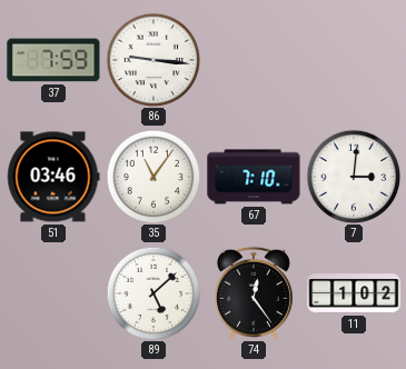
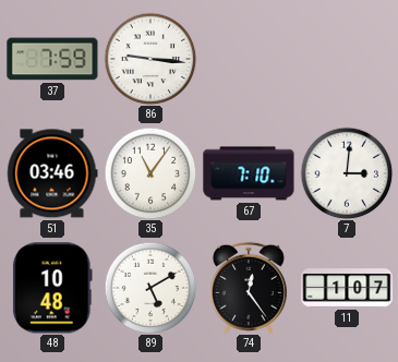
48: none -> 10:48
89: 5:08 -> 5:10
11: 1:02 -> 1:07
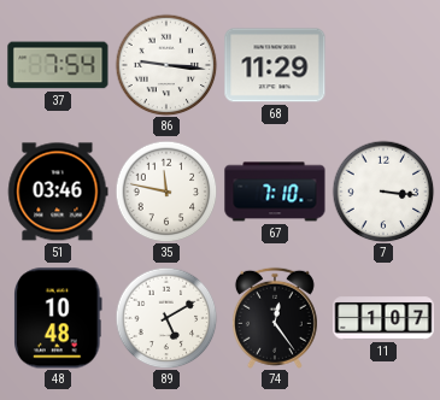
37: 7:59 -> 7:54
68: none -> 11:29
35: 11:06 -> 11:47
7: 3:01 -> 3:16
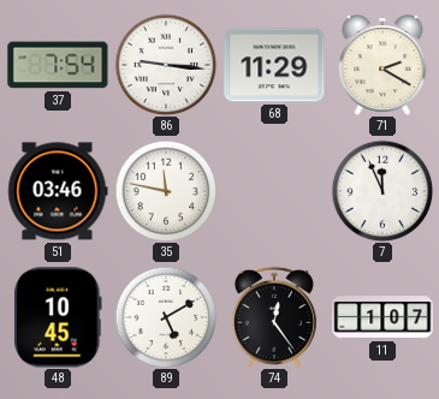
71: none -> 2:20
67: 7:10 -> none
7: 3:16 -> 11:56
48: 10:48 -> 10:45
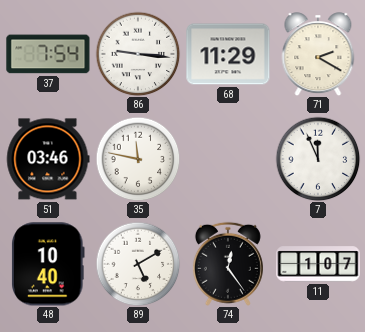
48: 10:45 -> 10:40
